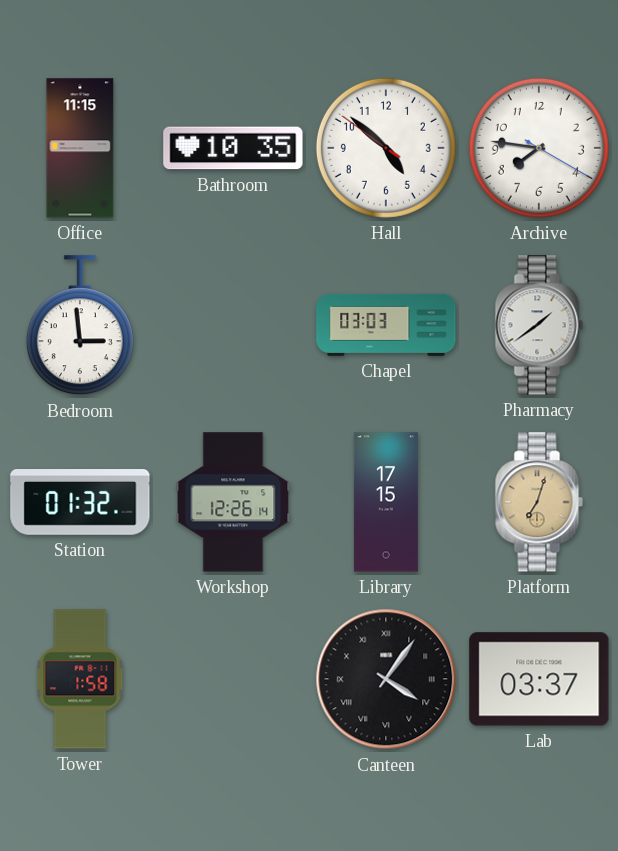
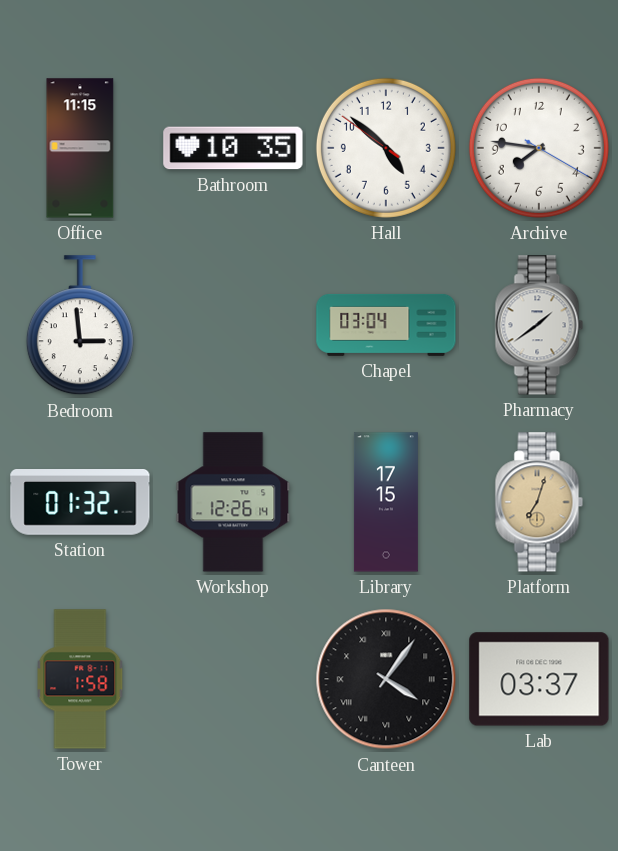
Chapel: 03:03 -> 03:04
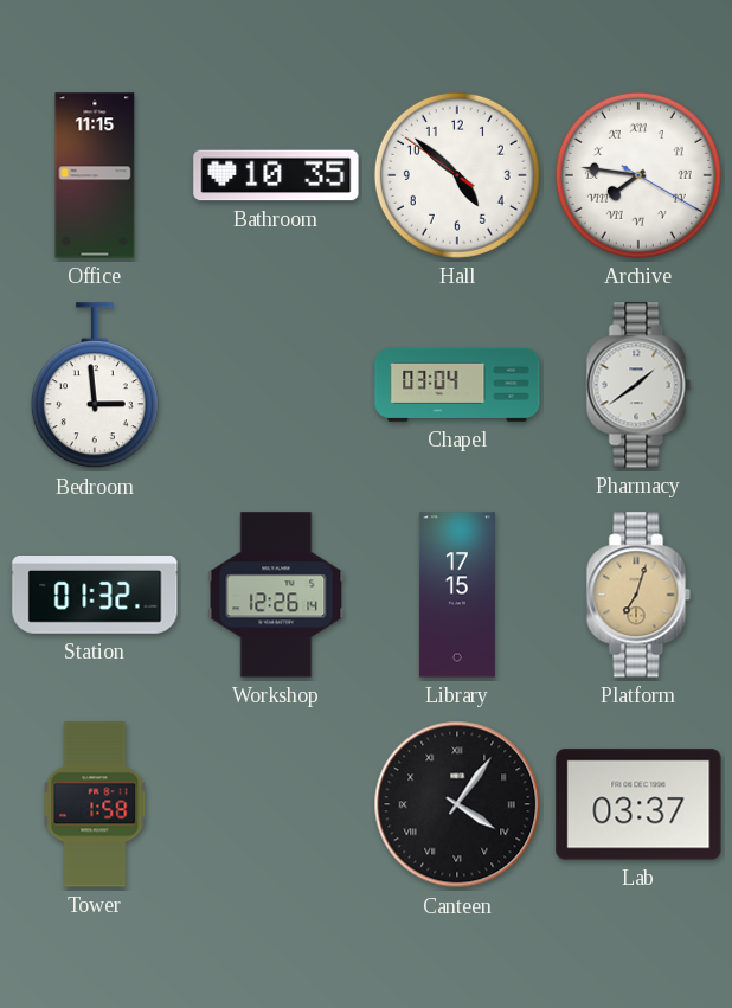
Archive numerals: Arabic -> Roman
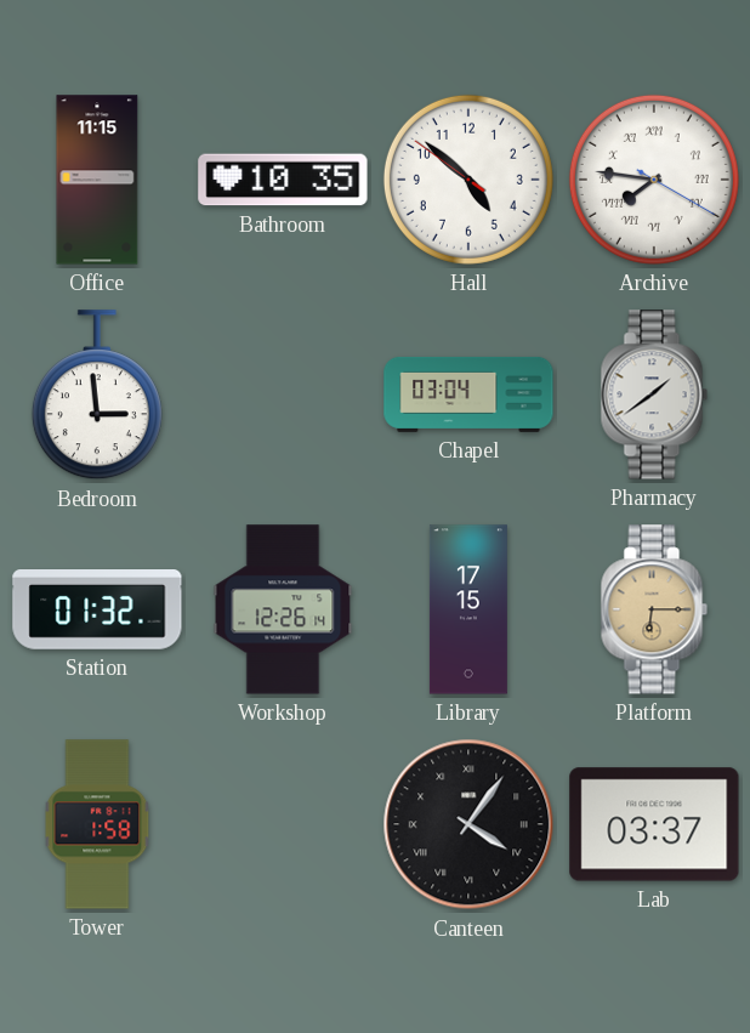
Platform: 7:03 -> 6:15
